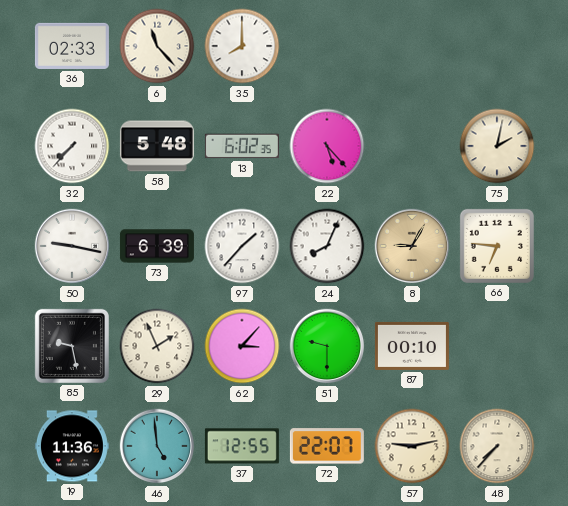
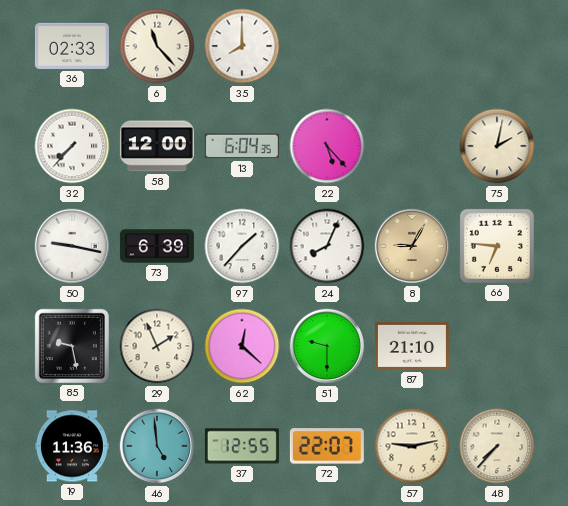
58: 5:48 -> 12:00
13: 6:02 -> 6:04
62: 3:07 -> 12:22
87: 00:10 -> 21:10
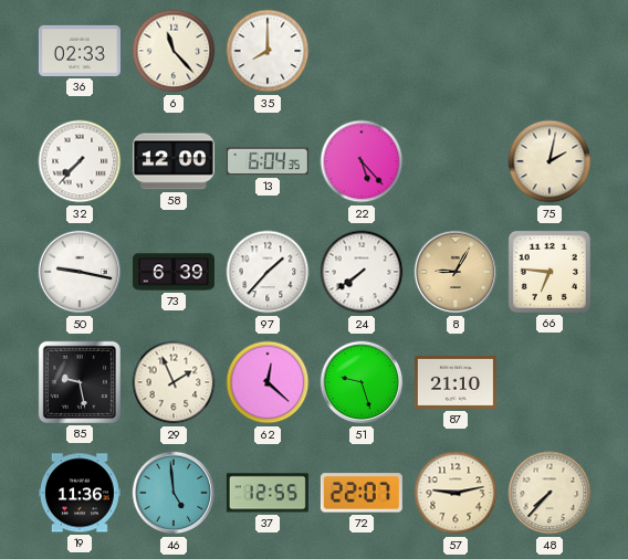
24: 8:04 -> 7:39
51: 9:30 -> 9:27
